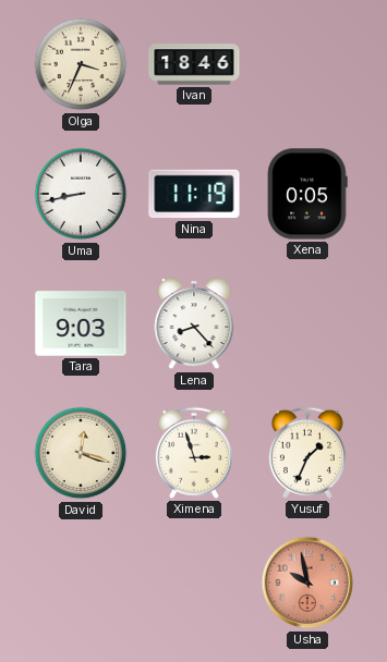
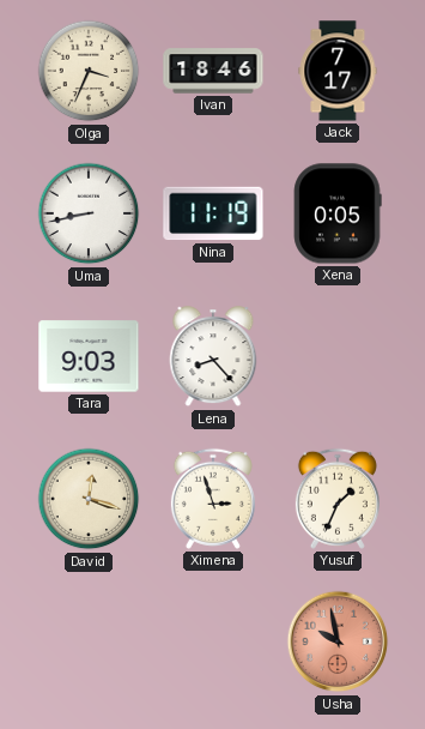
Jack: none -> 7:17
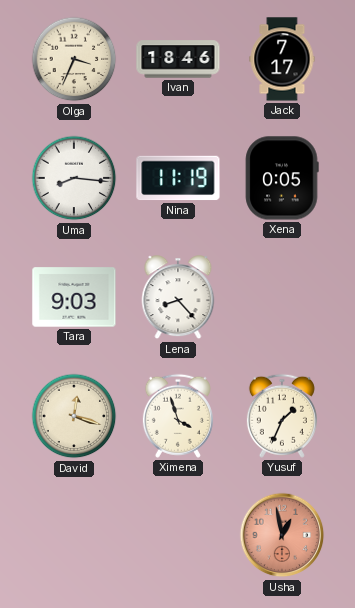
Uma: 8:43 -> 8:16
Ximena: 2:57 -> 3:57
Usha: 9:58 -> 12:58
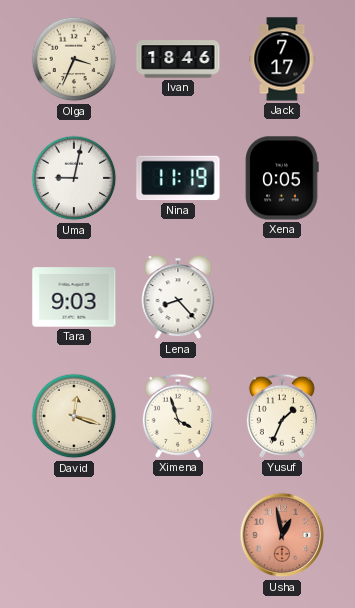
Uma: 8:16 -> 9:02
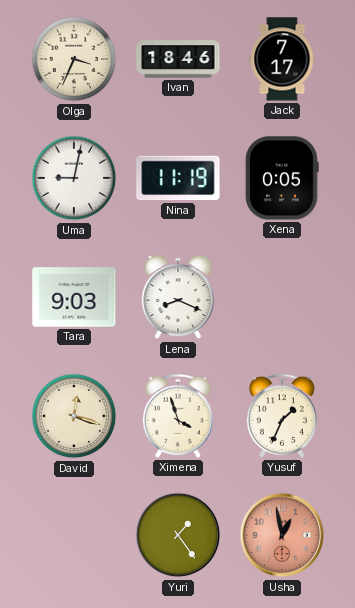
Lena: 8:23 -> 8:19
Yuri: none -> 1:24
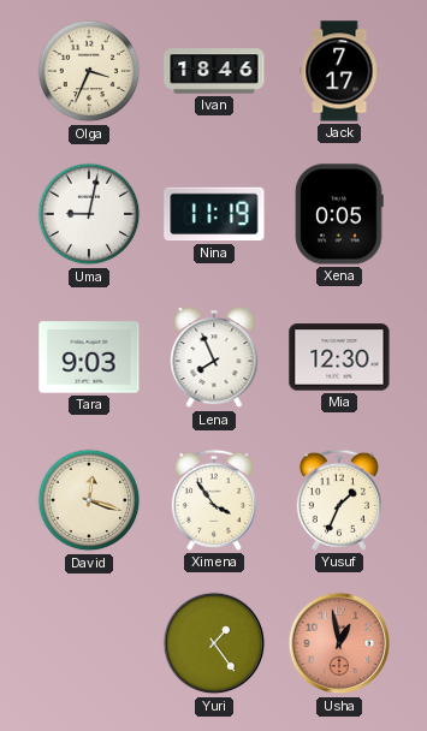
Lena: 8:19 -> 7:56
Mia: none -> 12:30
Ximena: 3:57 -> 3:54
